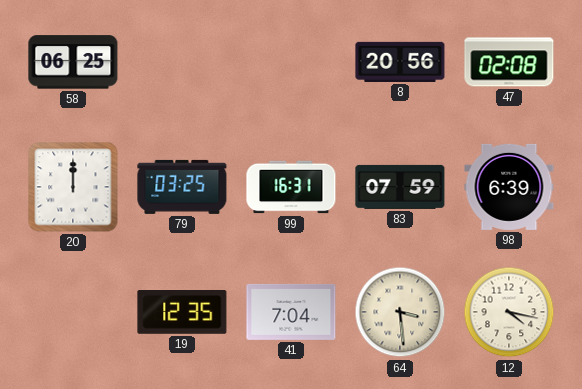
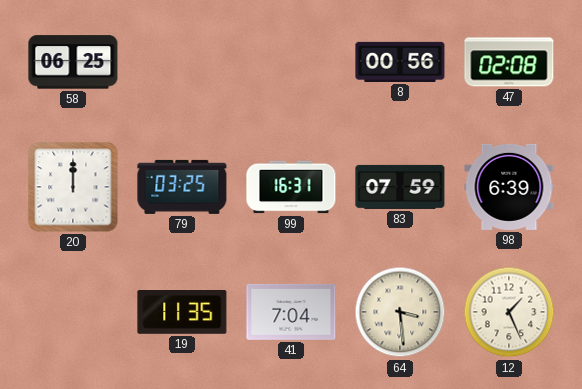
8: 20:56 -> 00:56
19: 12:35 -> 11:35
12: 4:17 -> 1:26
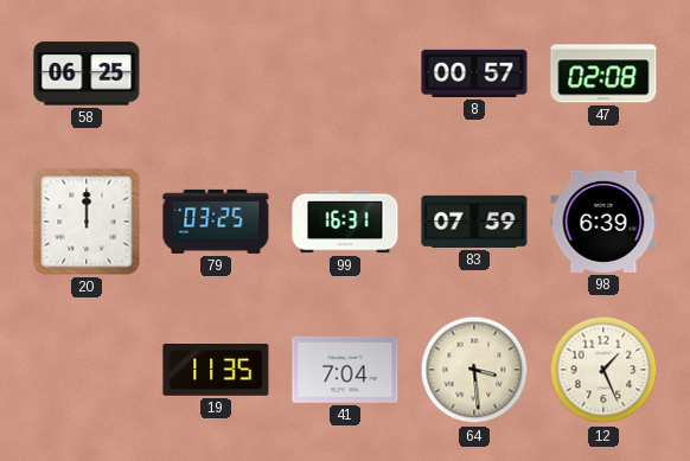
8: 00:56 -> 00:57
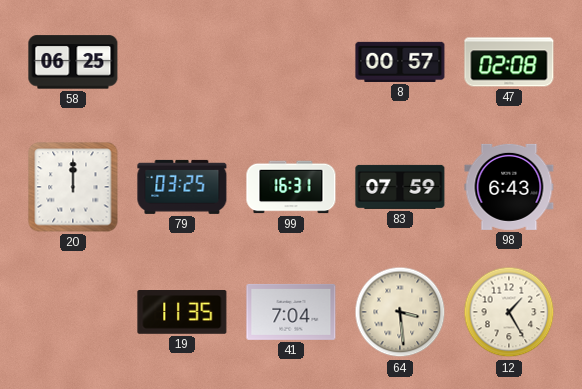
98: 6:39 -> 6:43
12: 1:26 -> 1:25
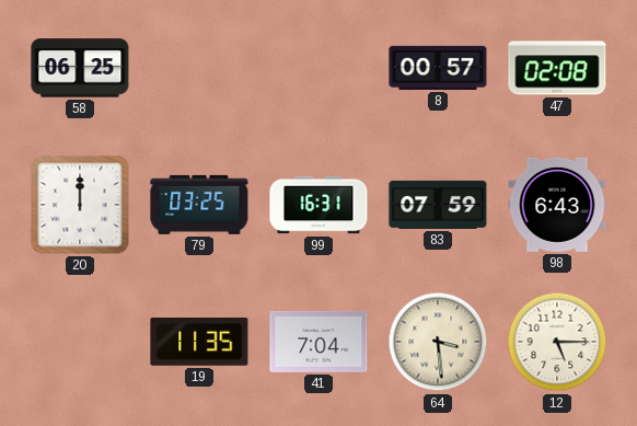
12: 1:25 -> 5:15
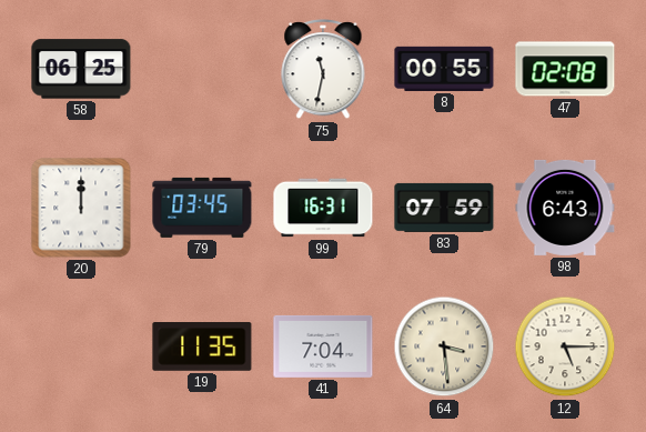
75: none -> 11:32
8: 00:57 -> 00:55
79: 03:25 -> 03:45
